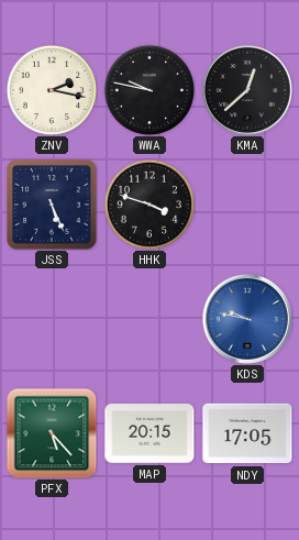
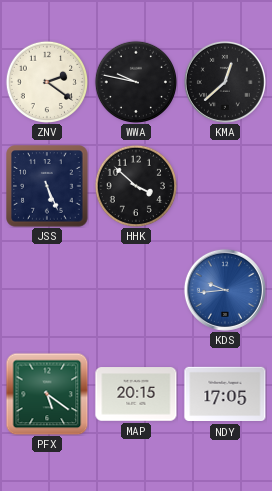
ZNV: 2:17 -> 2:21
HHK: 3:48 -> 3:52
KDS: 9:47 -> 9:44
PFX: 5:23 -> 5:21
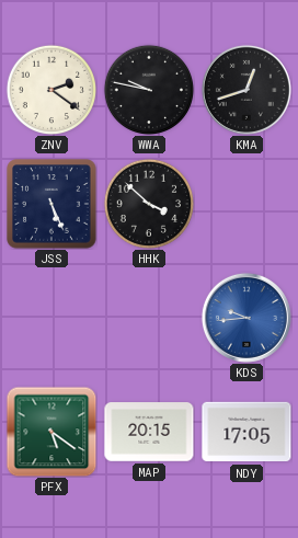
KMA: 12:38 -> 12:42
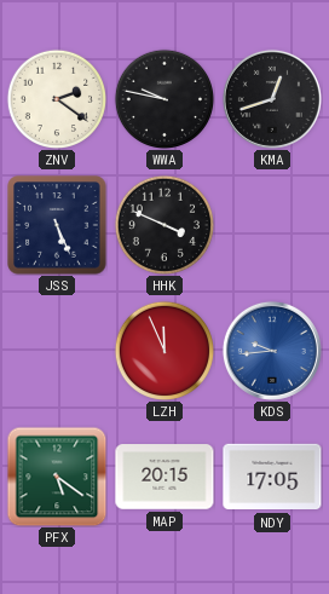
HHK: 3:52 -> 3:49
LZH: none -> 11:56
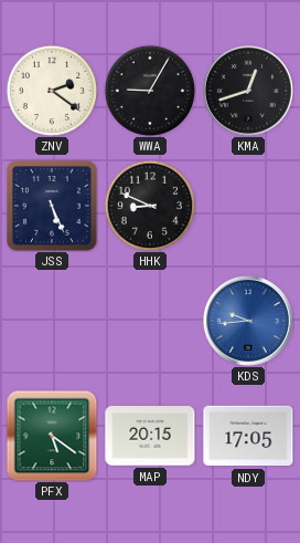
WWA: 9:47 -> 9:05
HHK: 3:49 -> 8:49
LZH: 11:56 -> none
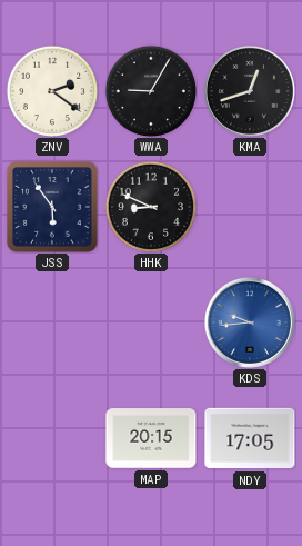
JSS: 5:26 -> 5:54
PFX: 5:21 -> none
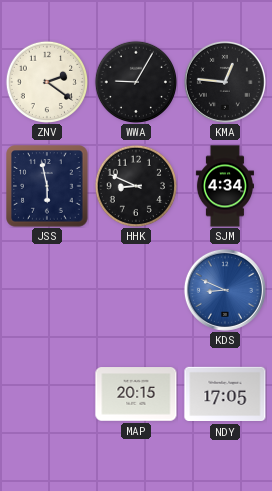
KMA: 12:42 -> 12:46
JSS: 5:54 -> 5:58
SJM: none -> 4:34
KDS: 9:44 -> 8:49
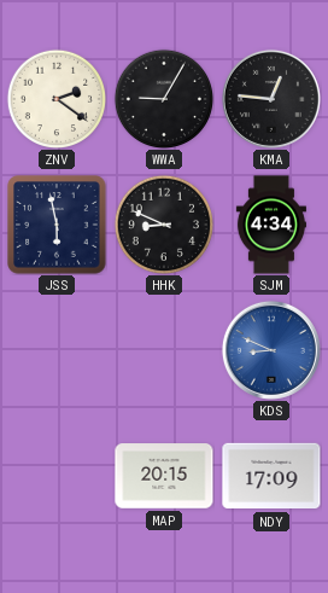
NDY: 17:05 -> 17:09
